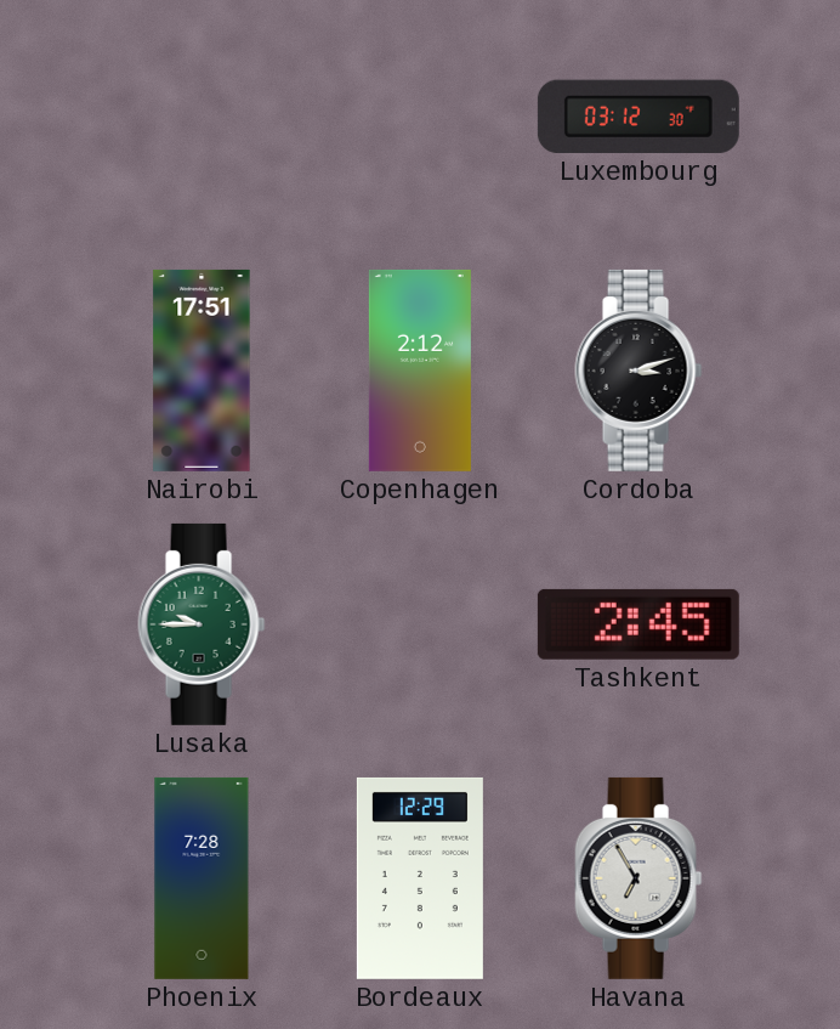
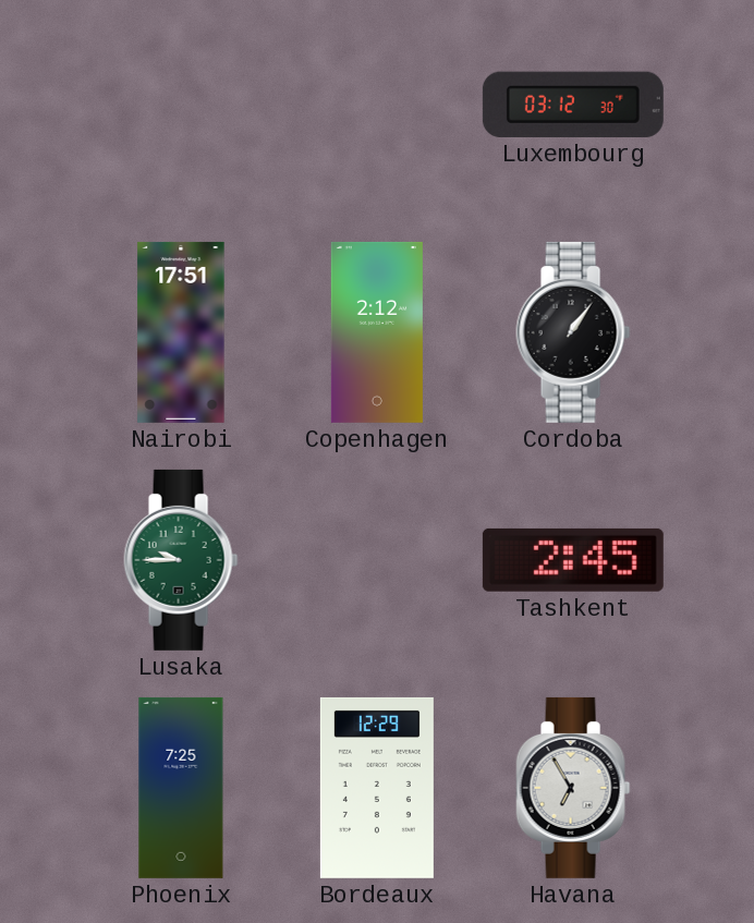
Cordoba: 3:12 -> 1:06
Phoenix: 7:28 -> 7:25
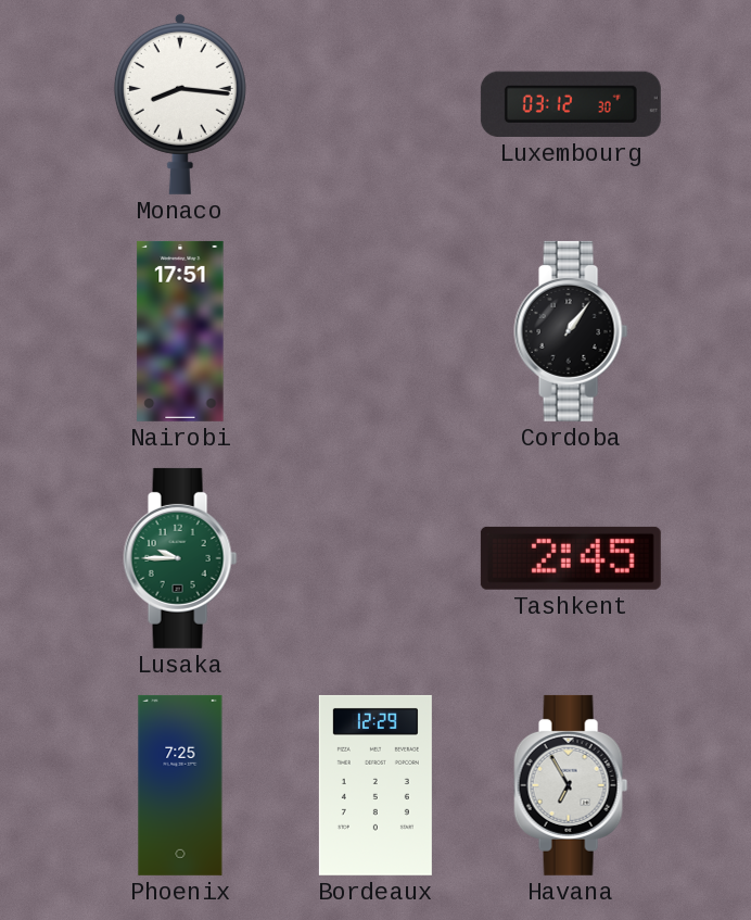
Monaco: none -> 8:16
Copenhagen: 2:12 -> none
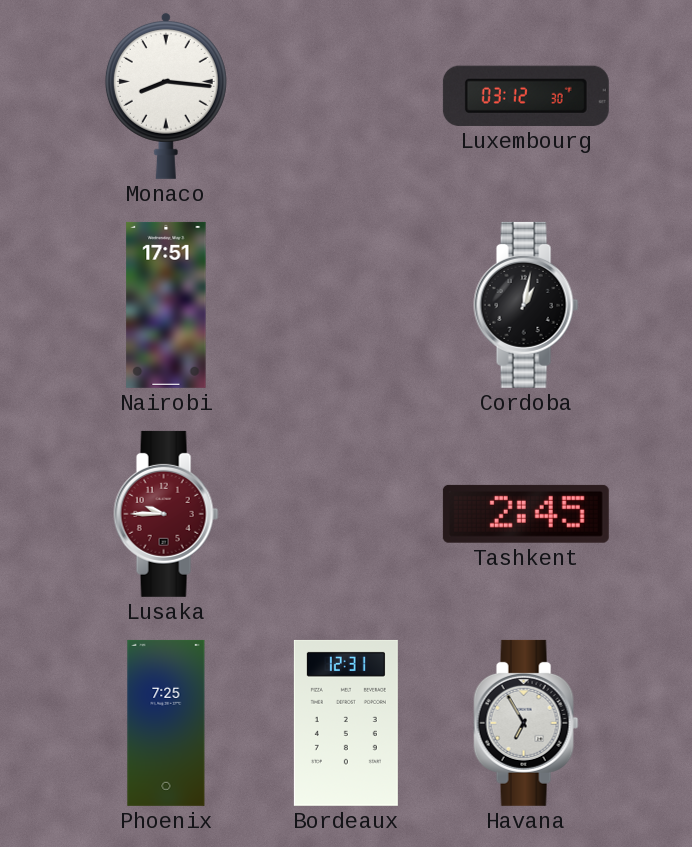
Cordoba: 1:06 -> 1:02
Lusaka dial: green -> burgundy
Bordeaux: 12:29 -> 12:31
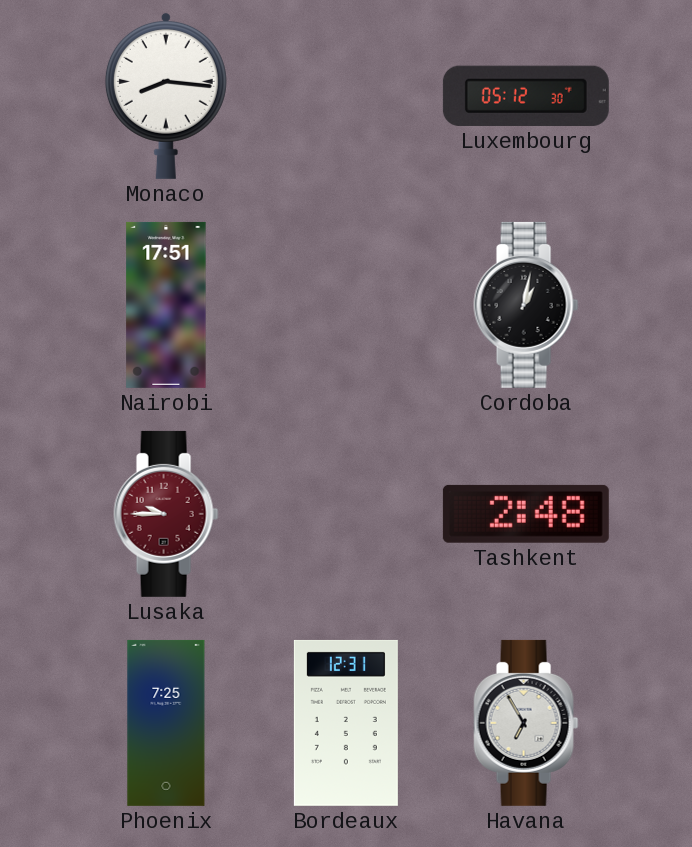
Luxembourg: 03:12 -> 05:12
Tashkent: 2:45 -> 2:48
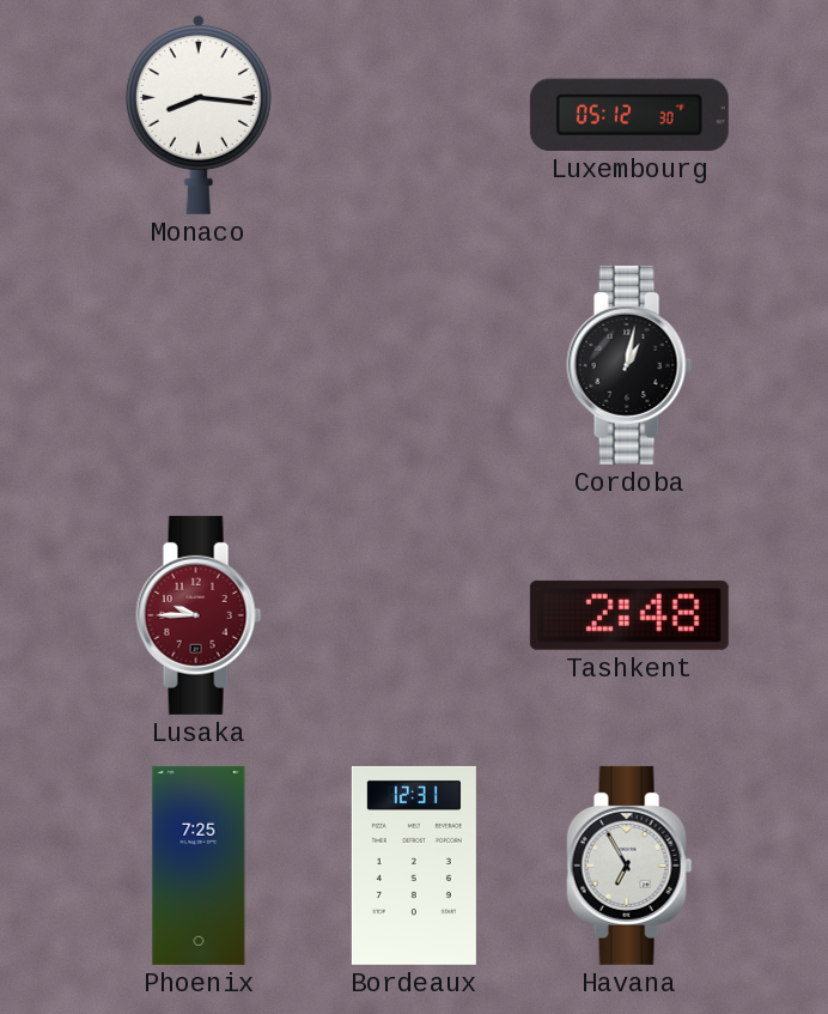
Nairobi: 17:51 -> none
